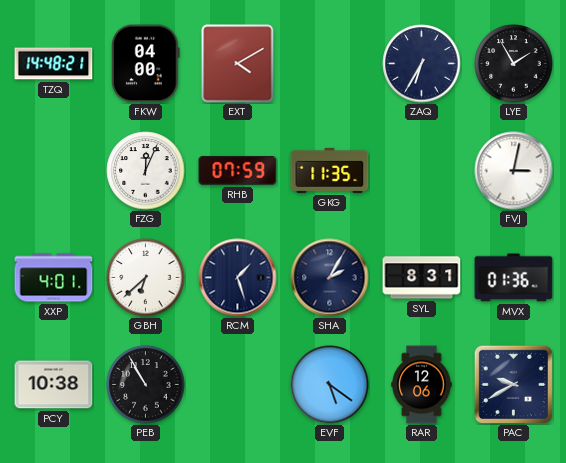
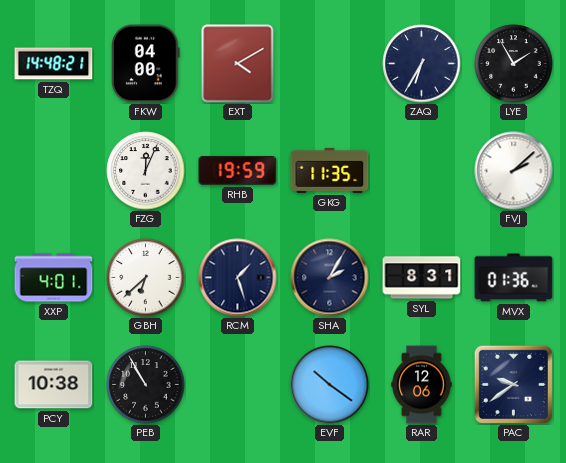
RHB: 07:59 -> 19:59
FVJ: 3:02 -> 2:08
EVF: 5:21 -> 10:21
PAC: 9:40 -> 9:39
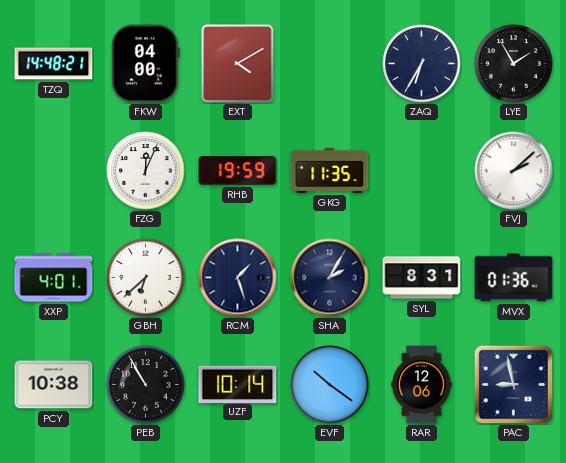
UZF: none -> 10:14
PAC: 9:39 -> 8:58
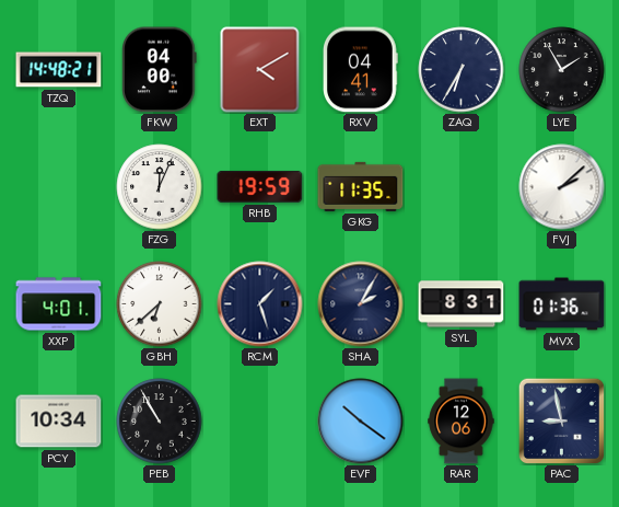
RXV: none -> 04:41
PCY: 10:38 -> 10:34
UZF: 10:14 -> none
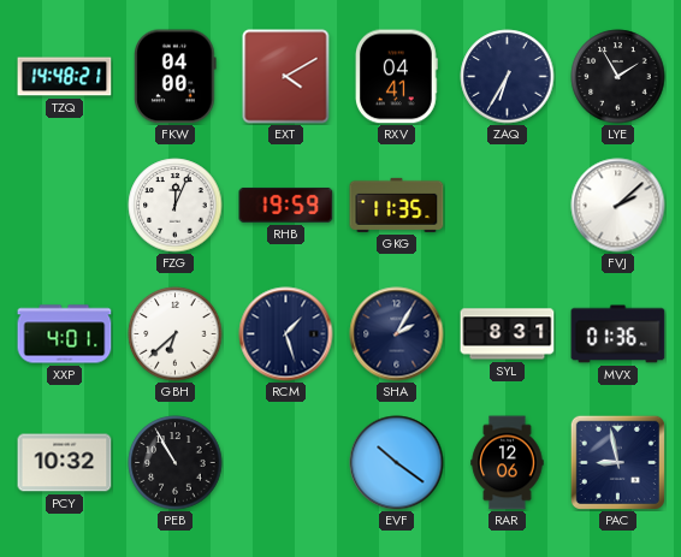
PCY: 10:34 -> 10:32
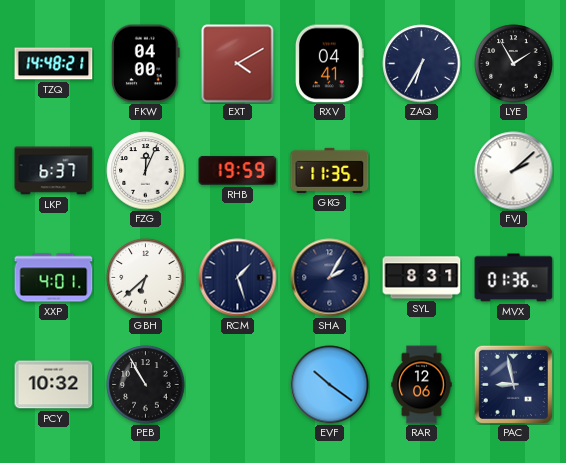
LKP: none -> 6:37
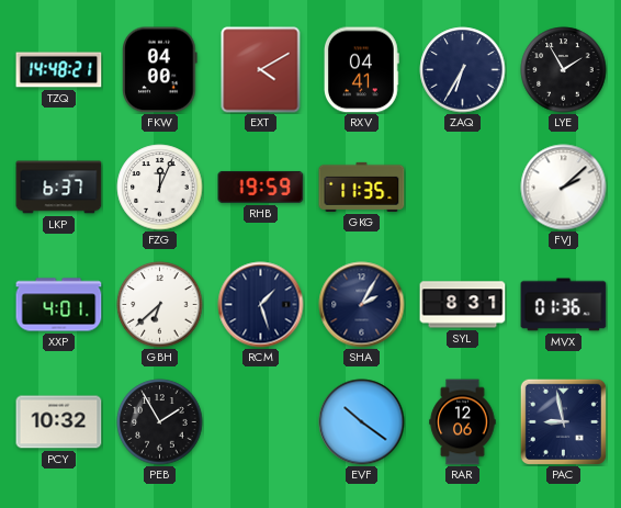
PEB: 10:55 -> 1:55
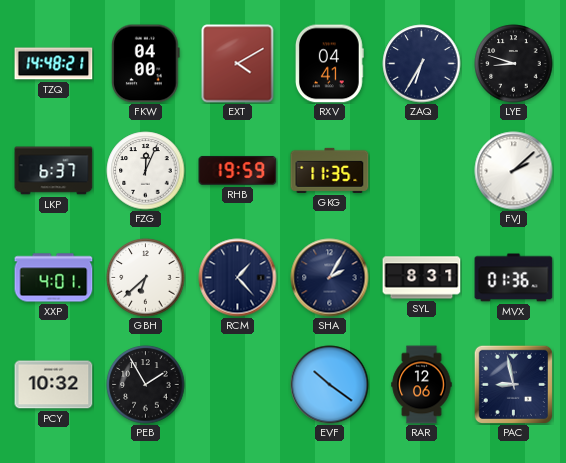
LYE: 1:55 -> 8:48
RCM: 1:27 -> 1:23
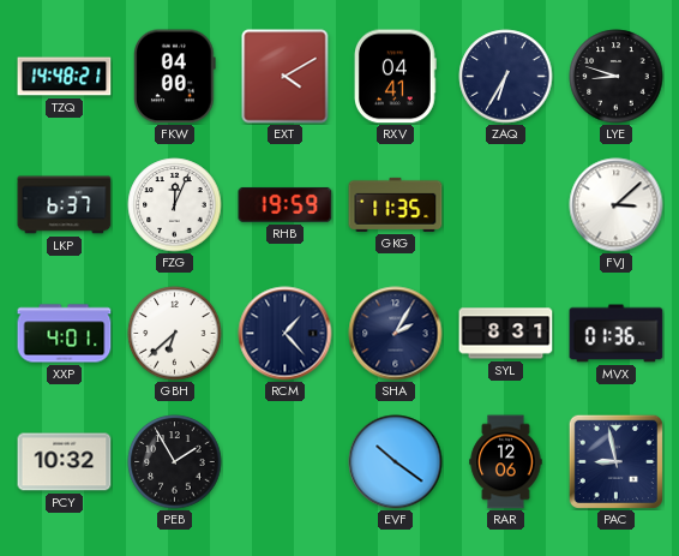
FVJ: 2:08 -> 3:08
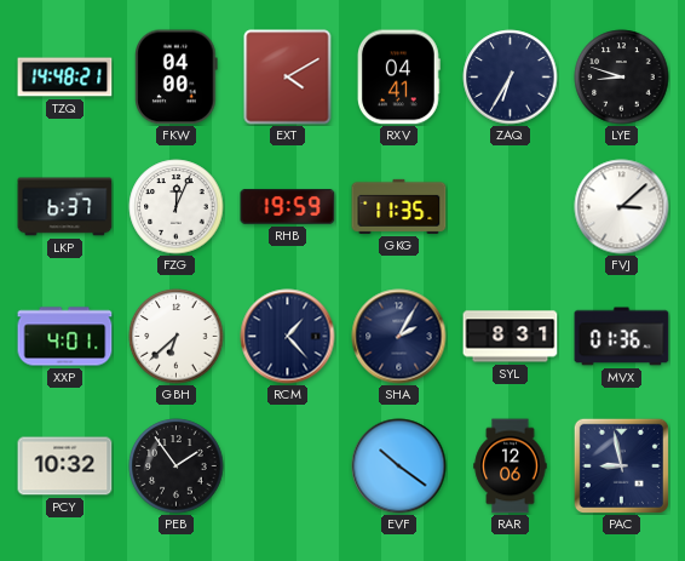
PEB: 1:55 -> 1:54
